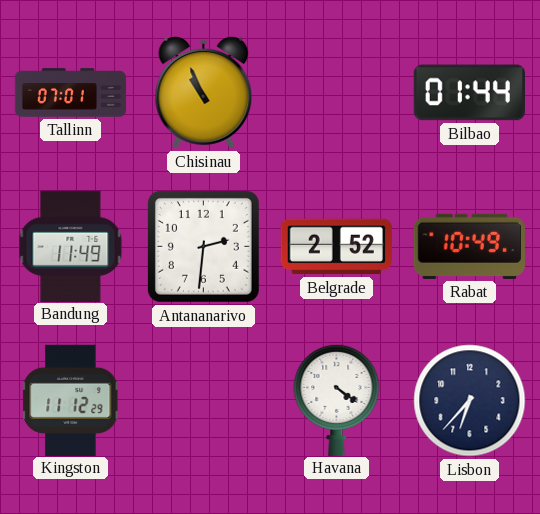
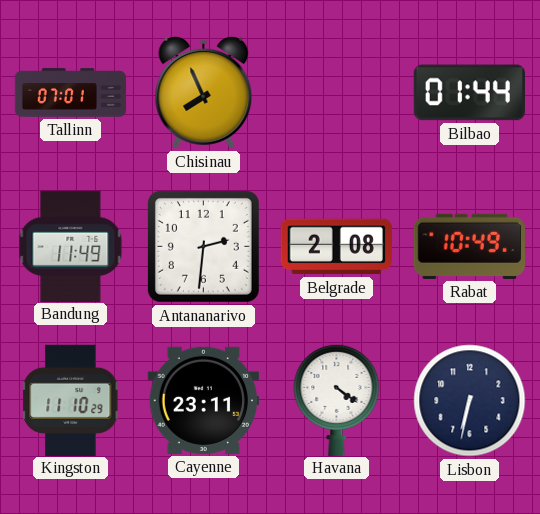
Chisinau: 10:56 -> 7:56
Belgrade: 2:52 -> 2:08
Kingston: 11:12 -> 11:10
Cayenne: none -> 23:11
Lisbon: 6:37 -> 6:32
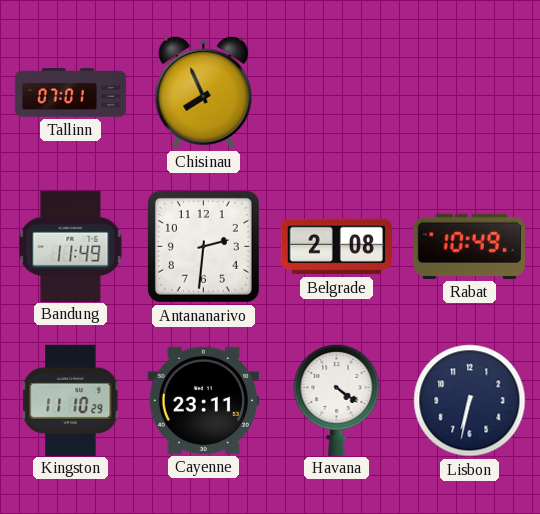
Bilbao: 01:44 -> none
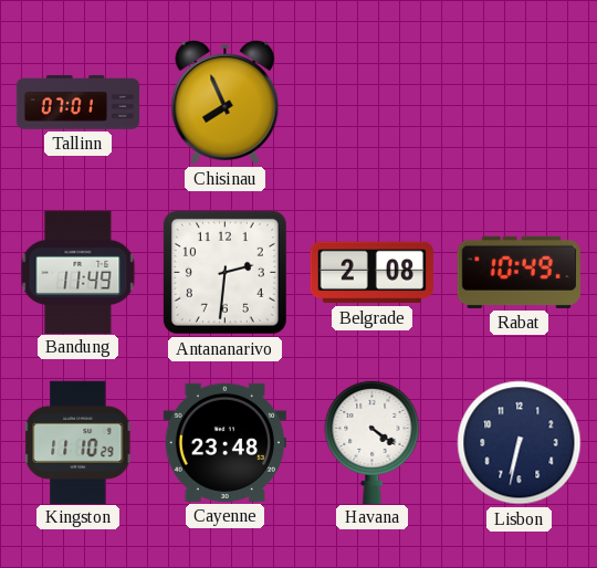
Cayenne: 23:11 -> 23:48
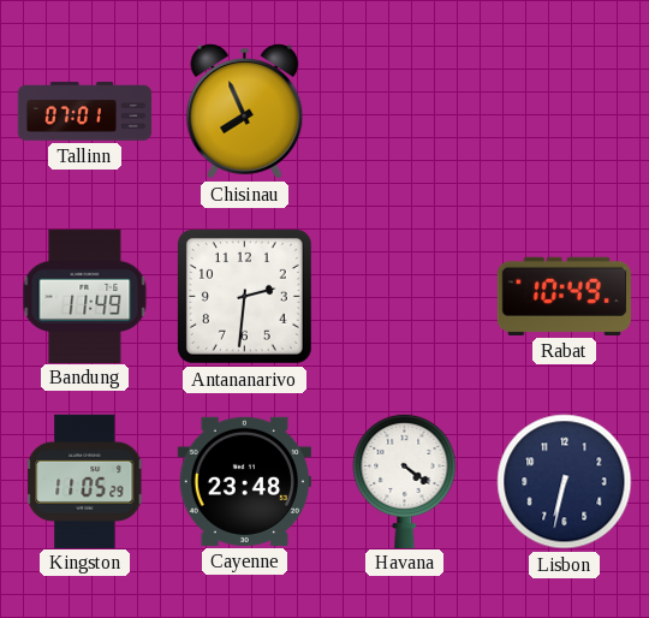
Belgrade: 2:08 -> none
Kingston: 11:10 -> 11:05
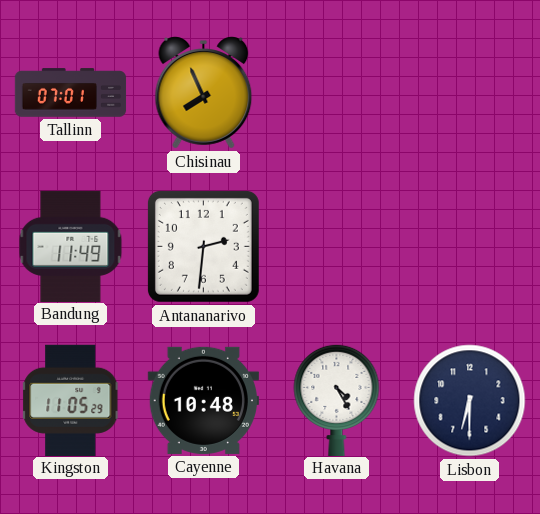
Rabat: 10:49 -> none
Cayenne: 23:48 -> 10:48
Havana: 4:21 -> 4:25
Lisbon: 6:32 -> 6:30
